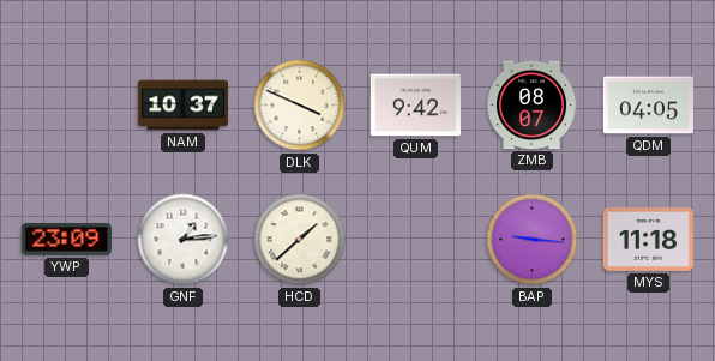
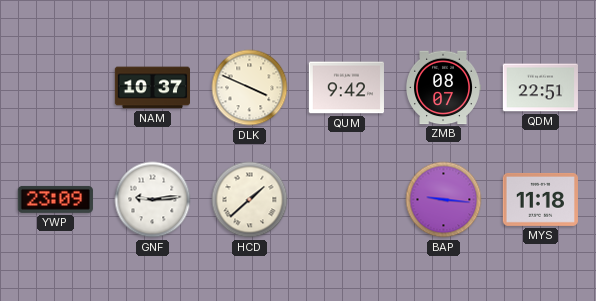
QDM: 04:05 -> 22:51
GNF: 1:14 -> 9:14
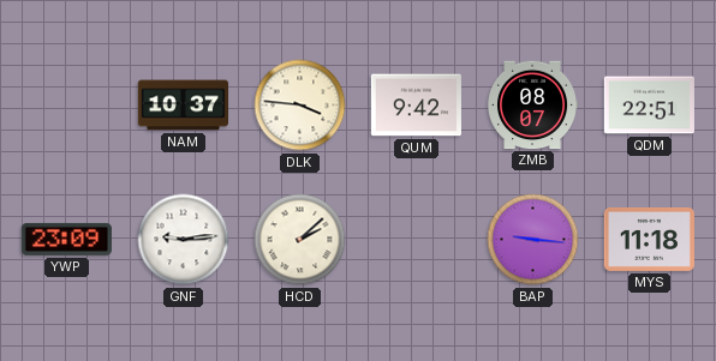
DLK: 3:49 -> 3:46
HCD: 1:38 -> 2:08
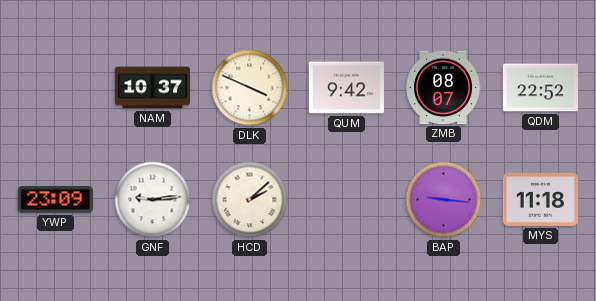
DLK: 3:46 -> 3:49
QDM: 22:51 -> 22:52
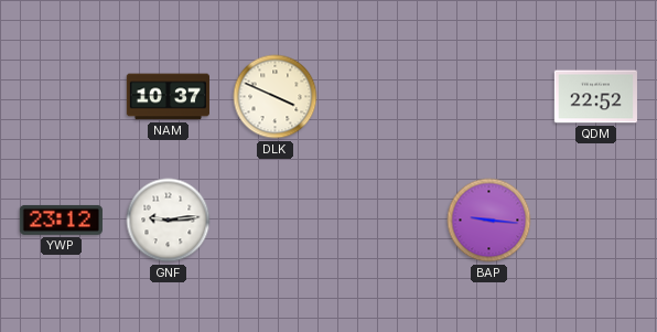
QUM: 9:42 -> none
ZMB: 08:07 -> none
YWP: 23:09 -> 23:12
HCD: 2:08 -> none
MYS: 11:18 -> none
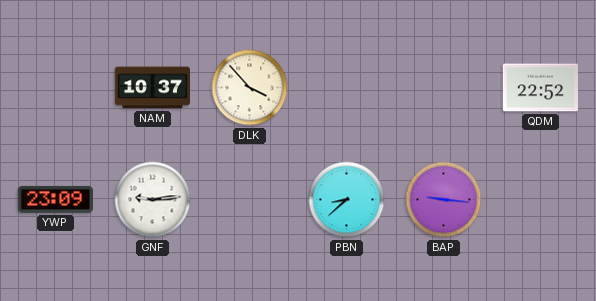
DLK: 3:49 -> 3:53
YWP: 23:12 -> 23:09
PBN: none -> 8:38
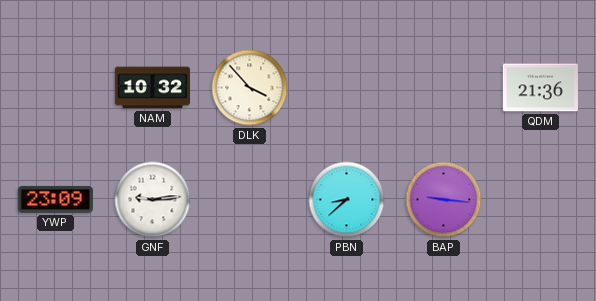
NAM: 10:37 -> 10:32
QDM: 22:52 -> 21:36
